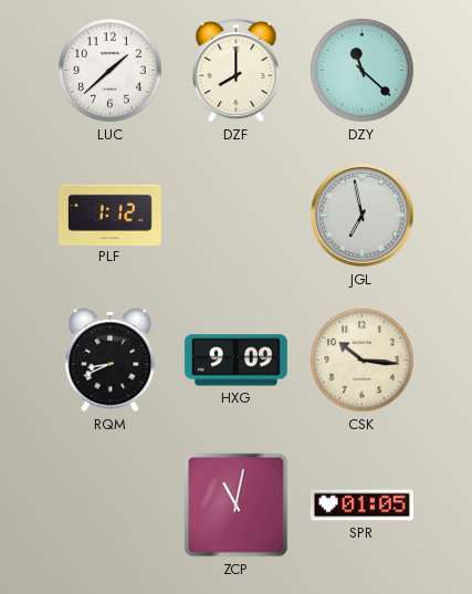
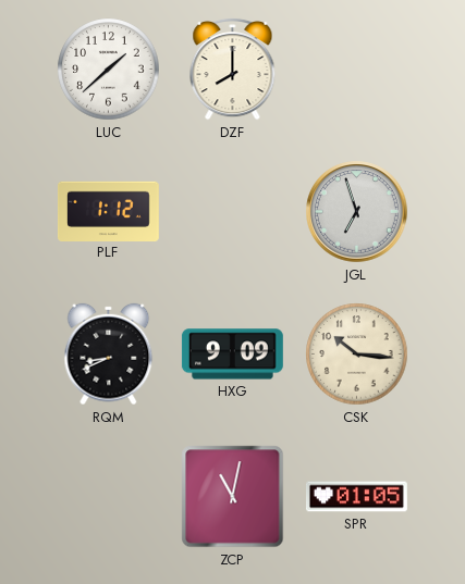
DZY: 11:22 -> none
JGL: 6:58 -> 6:57
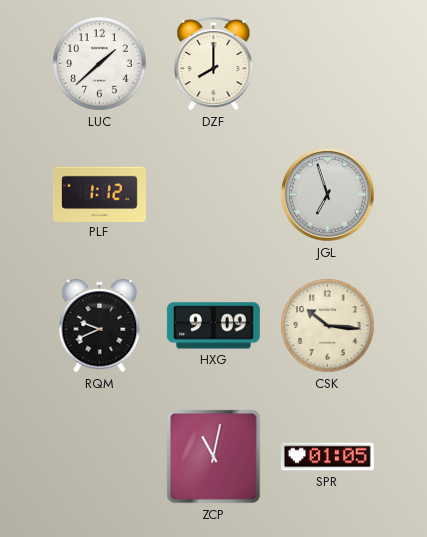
RQM: 8:41 -> 9:41
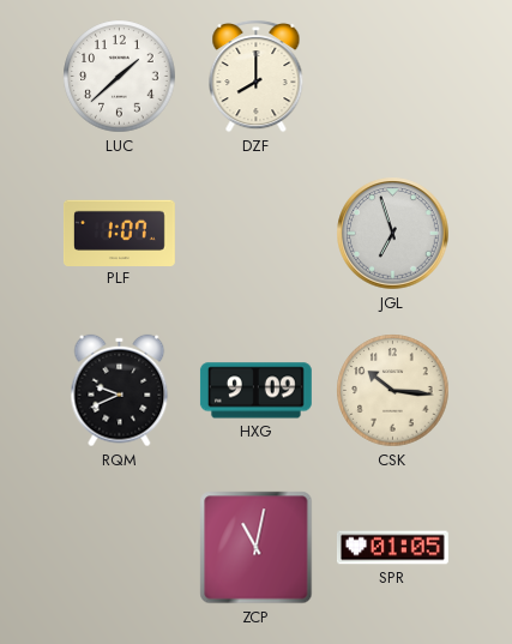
PLF: 1:12 -> 1:07
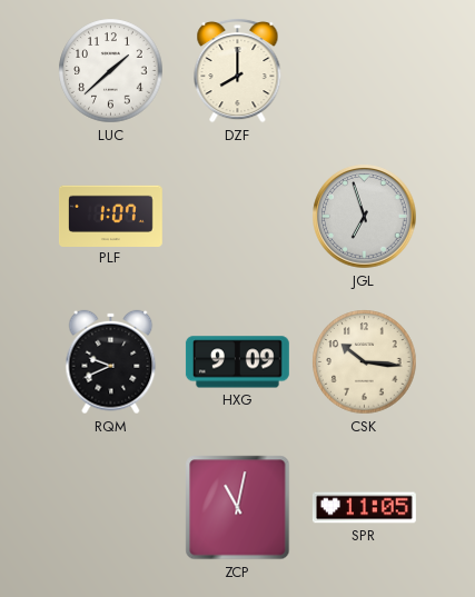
SPR: 01:05 -> 11:05
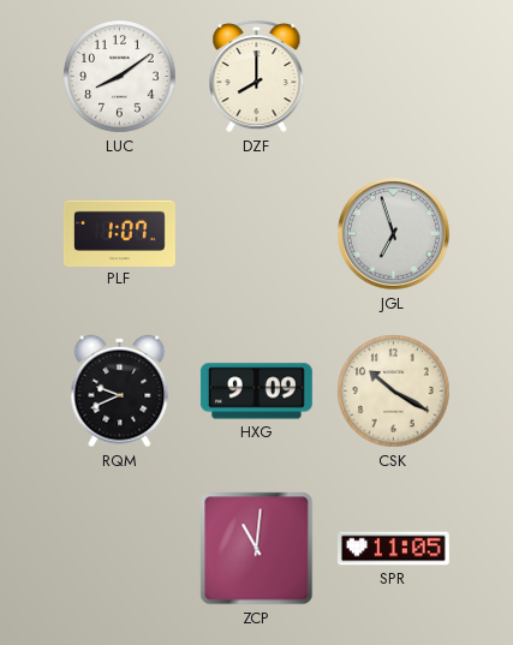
LUC: 1:38 -> 8:09
CSK: 10:16 -> 10:20
ZCP: 11:02 -> 11:01
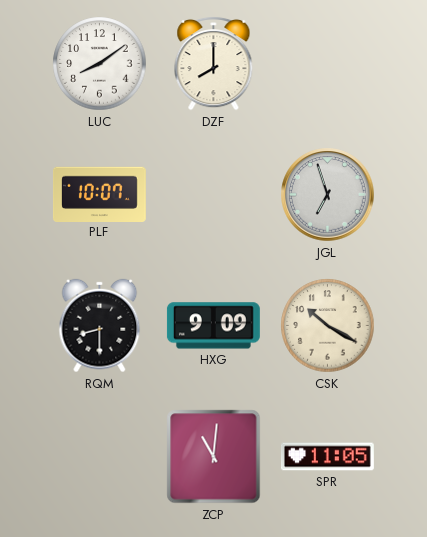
PLF: 1:07 -> 10:07
RQM: 9:41 -> 8:30
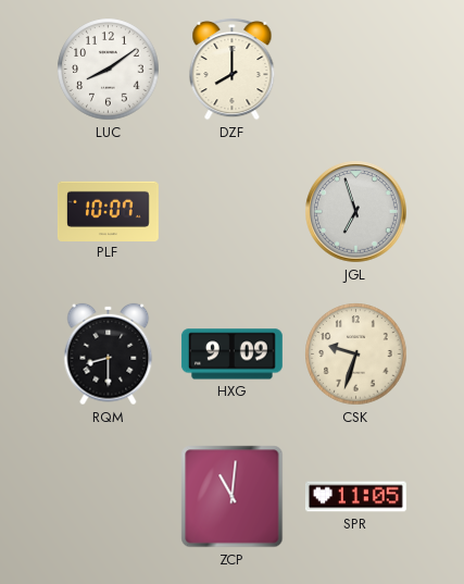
CSK: 10:20 -> 9:33
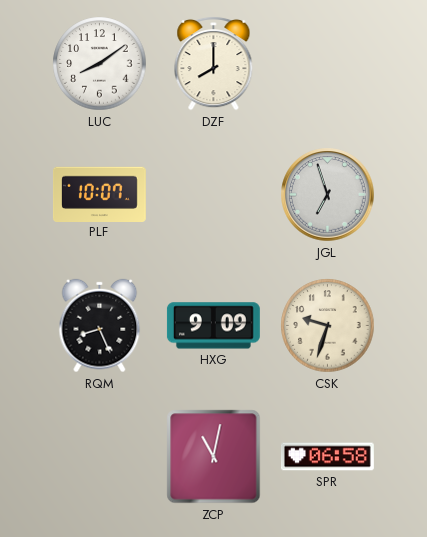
RQM: 8:30 -> 8:26
ZCP: 11:01 -> 11:02
SPR: 11:05 -> 06:58
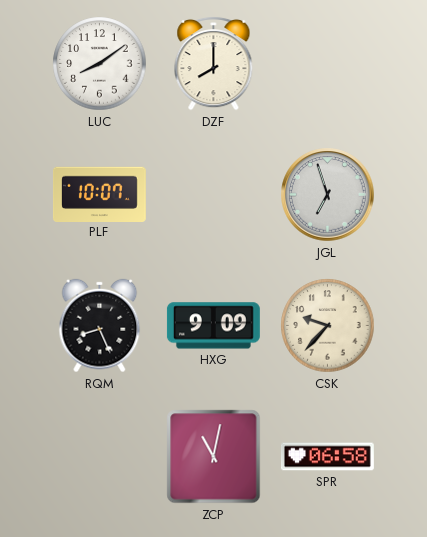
CSK: 9:33 -> 9:37
